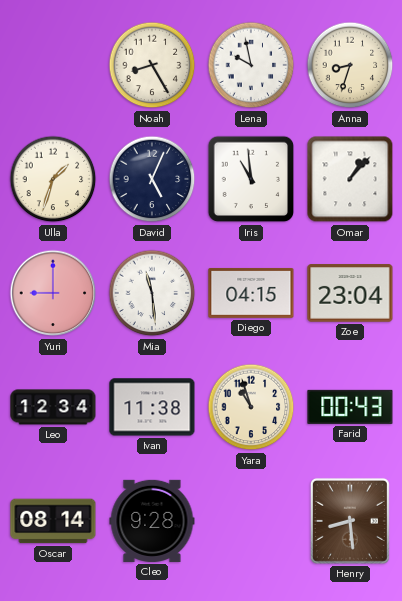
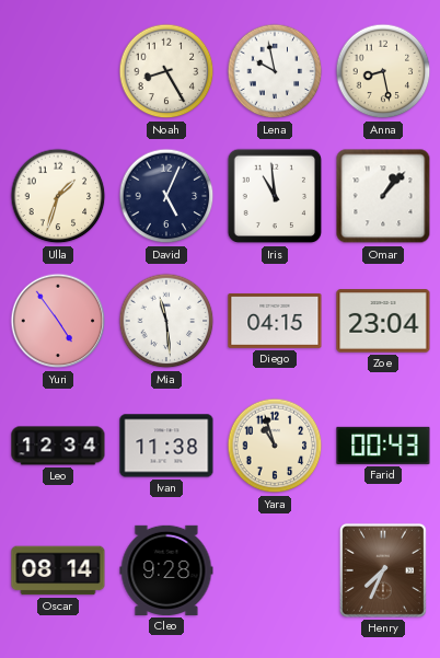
Anna: 8:33 -> 8:28
Yuri: 9:00 -> 4:54
Henry: 8:29 -> 7:34
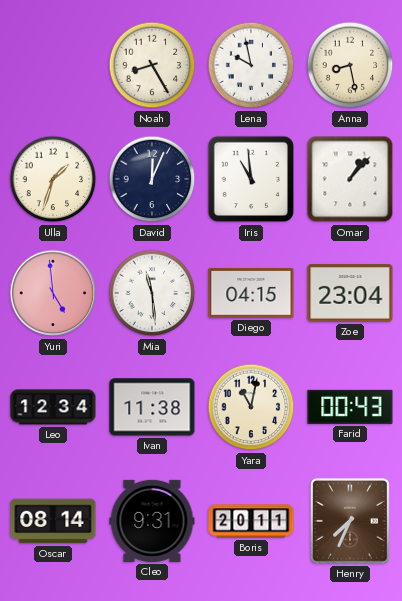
David: 5:04 -> 12:04
Yuri: 4:54 -> 4:59
Yara: 10:57 -> 11:02
Cleo: 9:28 -> 9:31
Boris: none -> 20:11
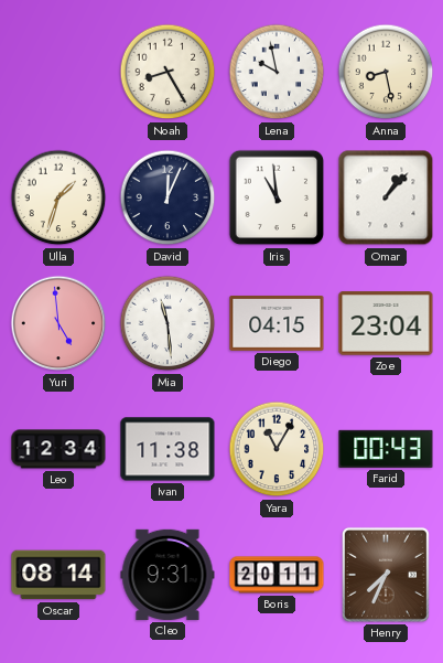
Yara: 11:02 -> 11:05
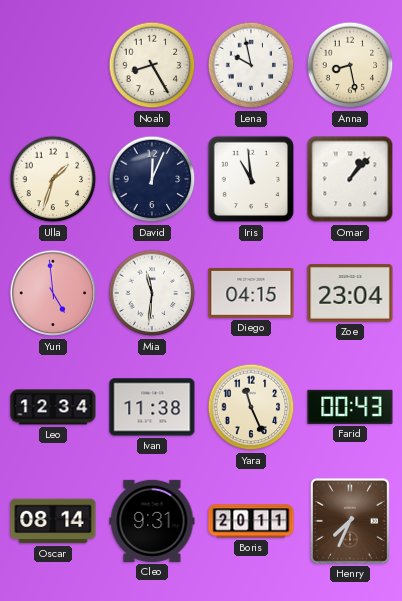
Mia: 11:29 -> 11:31
Yara: 11:05 -> 11:26
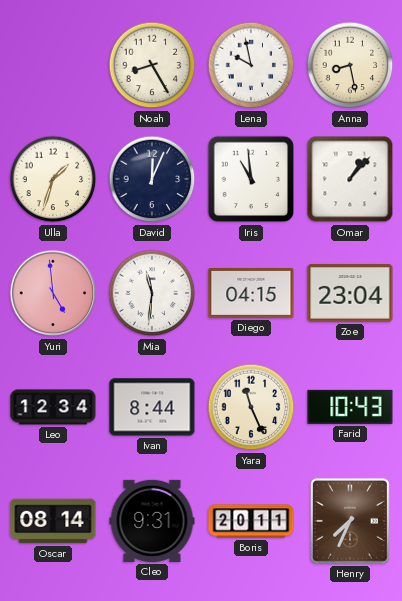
Ivan: 11:38 -> 8:44
Farid: 00:43 -> 10:43
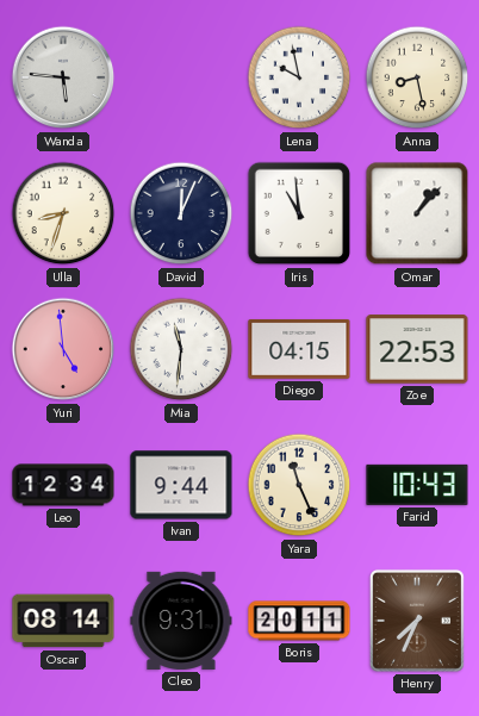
Wanda: none -> 5:46
Noah: 8:25 -> none
Ulla: 1:33 -> 8:33
Zoe: 23:04 -> 22:53
Ivan: 8:44 -> 9:44
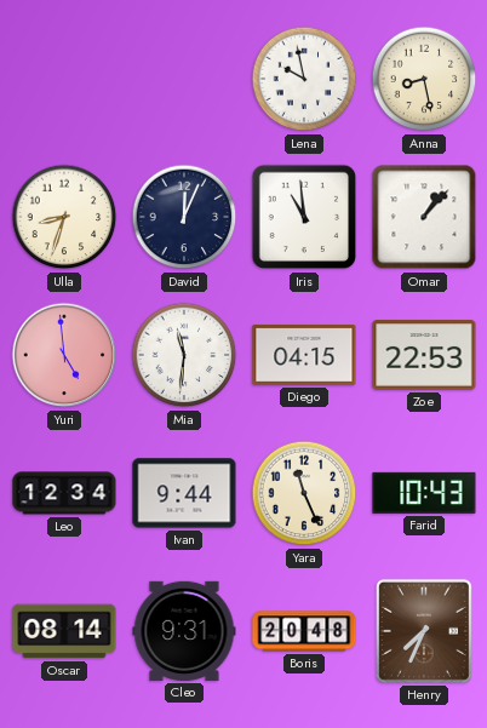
Wanda: 5:46 -> none
Boris: 20:11 -> 20:48
